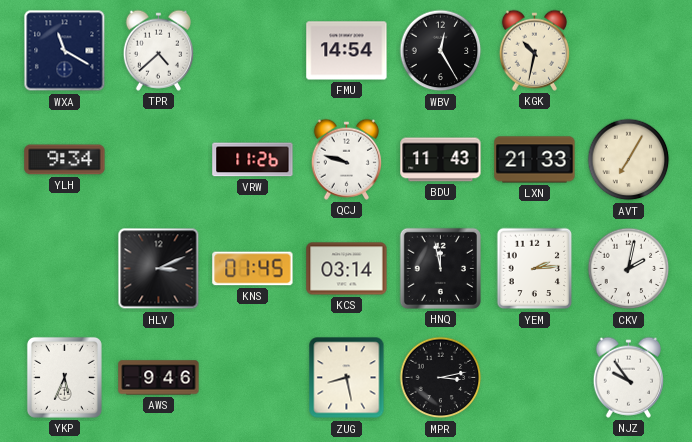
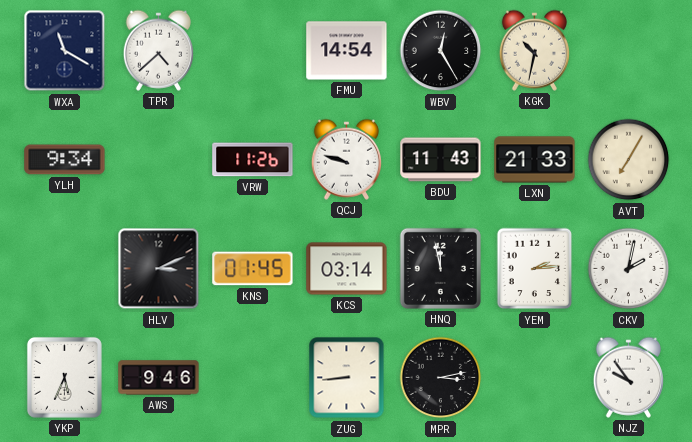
ZUG: 8:28 -> 8:44
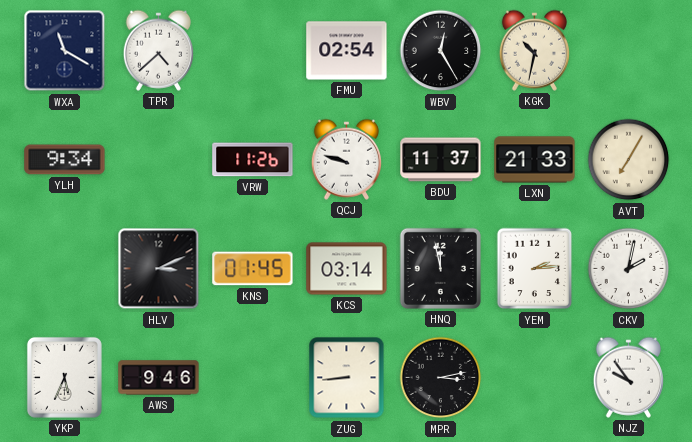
FMU: 14:54 -> 02:54
BDU: 11:43 -> 11:37
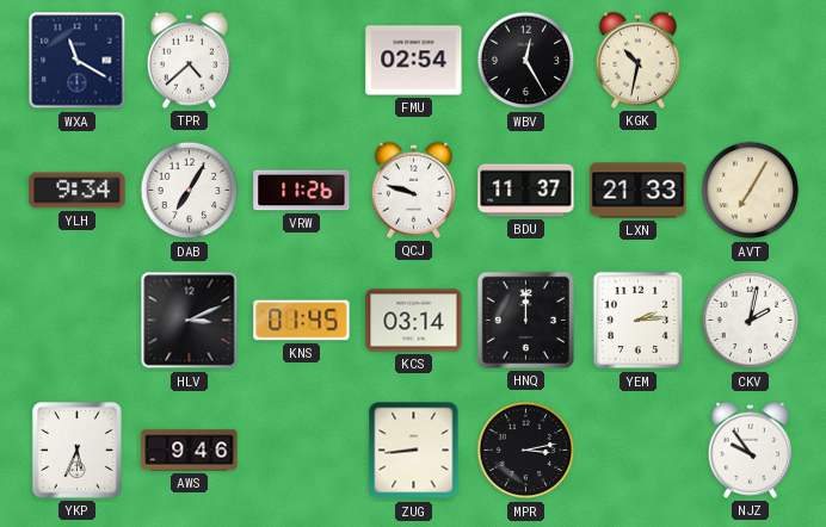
DAB: none -> 7:05
HNQ: 11:58 -> 12:00
